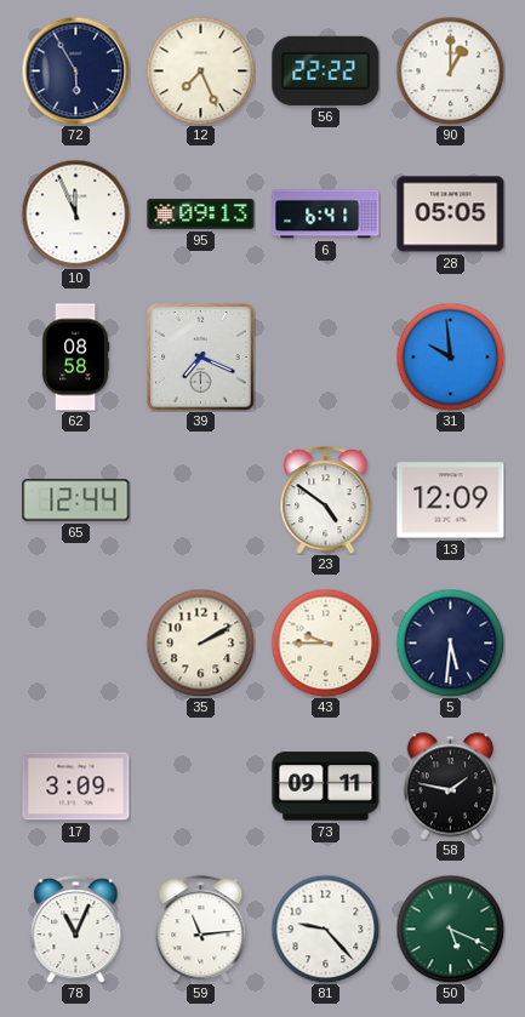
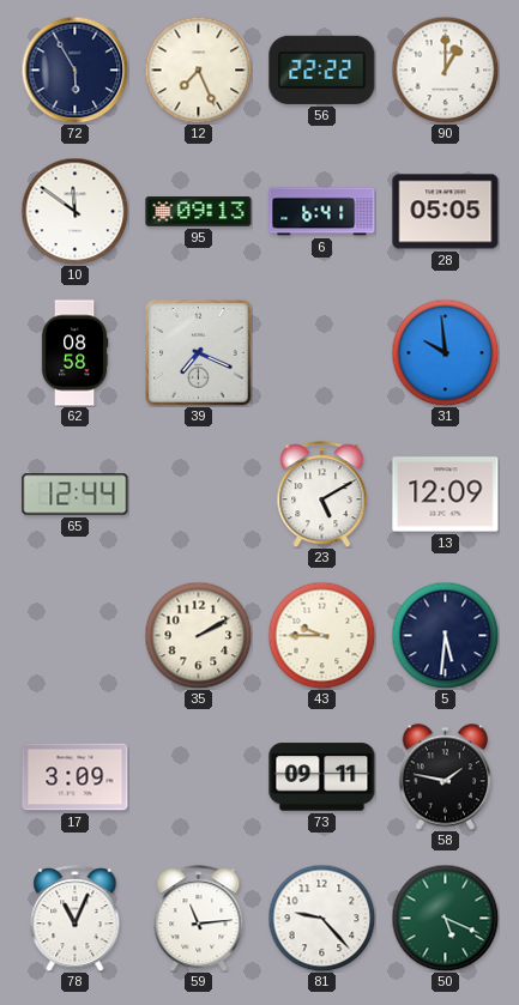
10: 11:56 -> 11:51
23: 4:51 -> 5:10
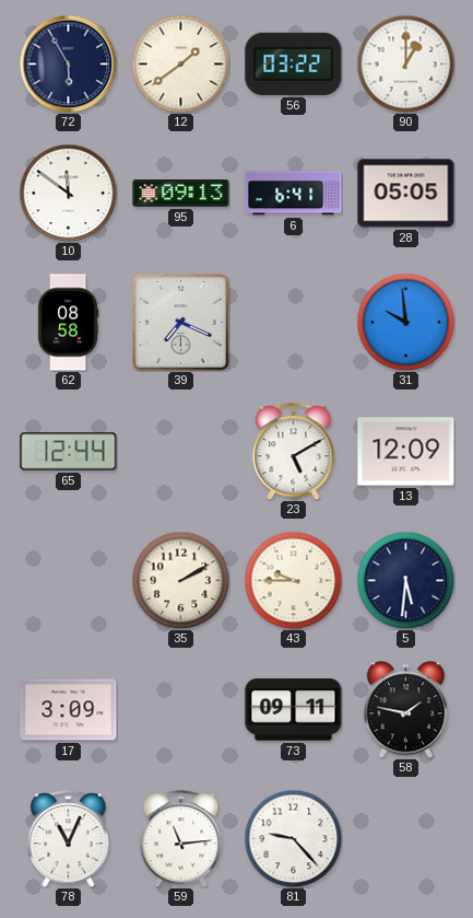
12: 7:26 -> 1:39
56: 22:22 -> 03:22
50: 5:19 -> none
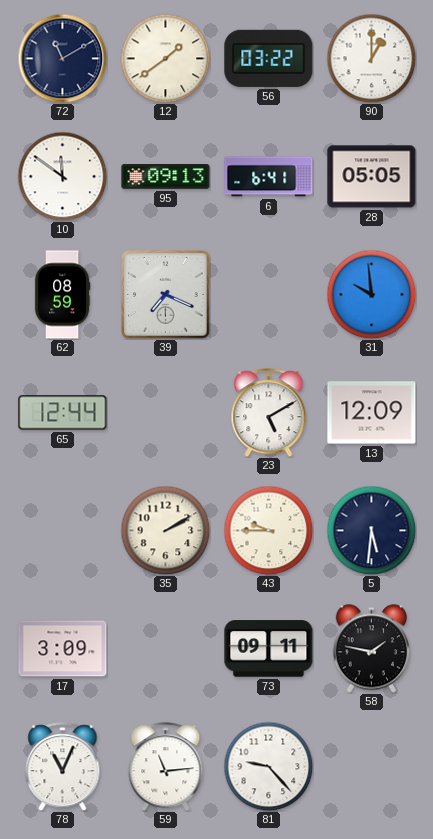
72: 5:55 -> 11:10
62: 08:58 -> 08:59
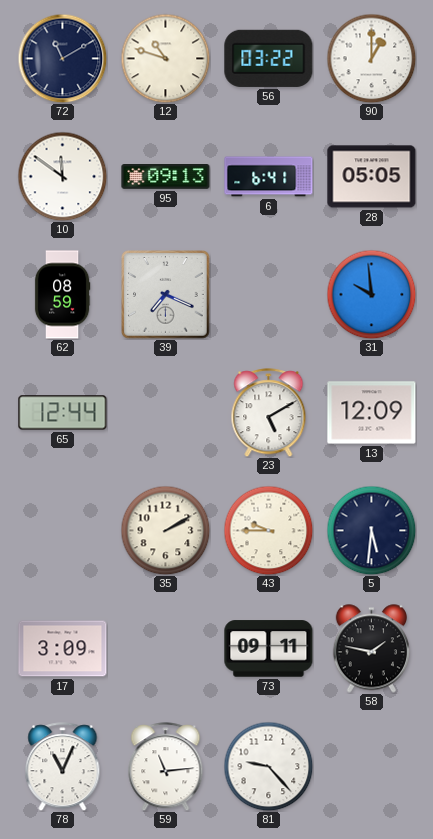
12: 1:39 -> 10:48
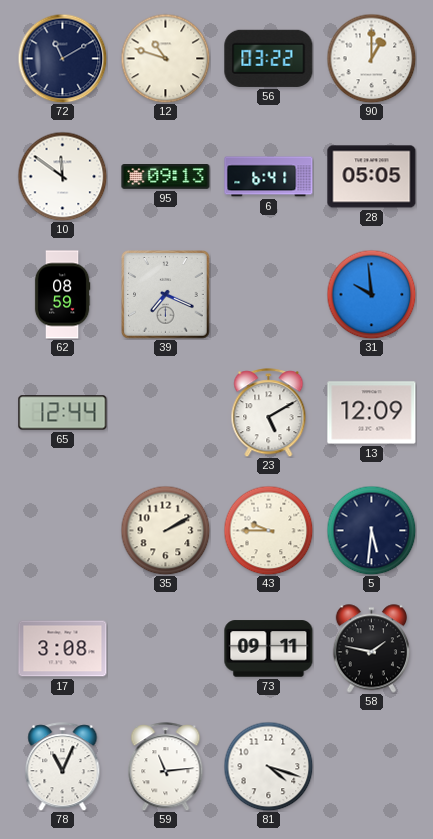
17: 3:09 -> 3:08
81: 9:23 -> 4:18
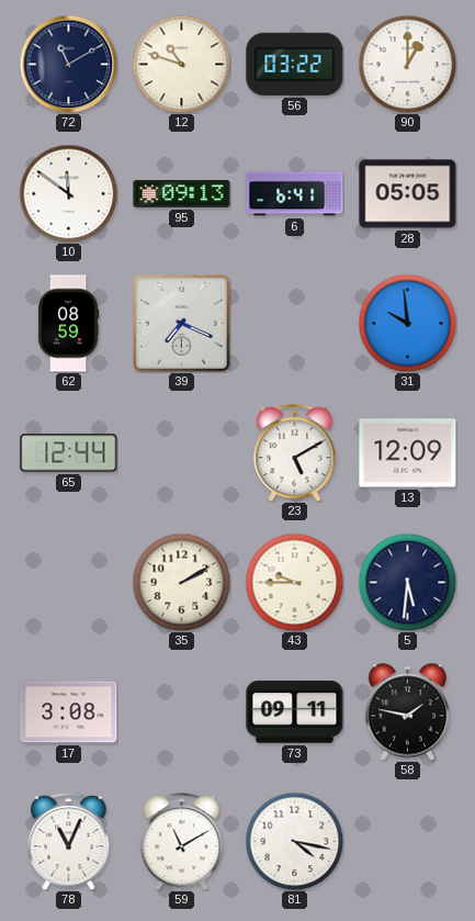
59: 11:14 -> 11:10
81: 4:18 -> 4:17
